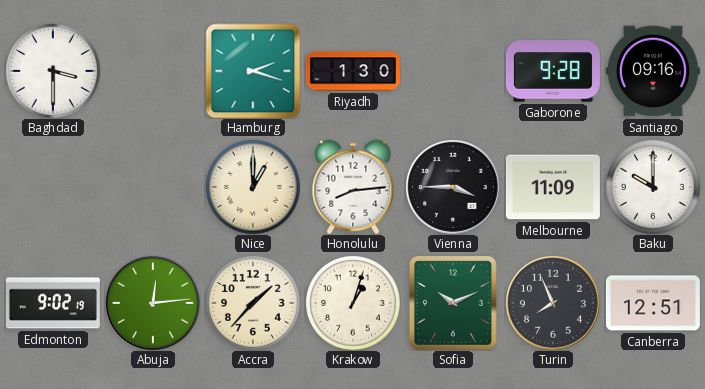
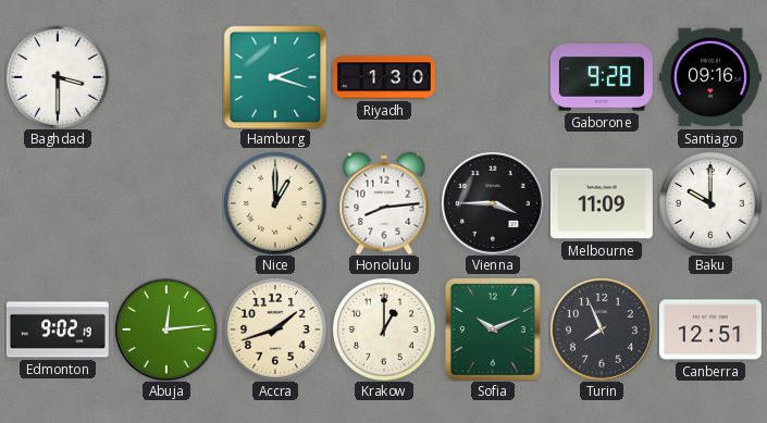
Accra: 1:37 -> 1:42
Krakow: 1:03 -> 1:00
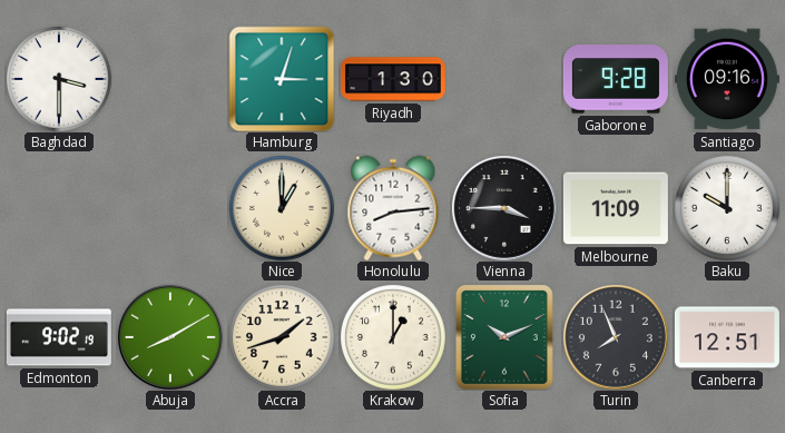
Hamburg: 2:18 -> 3:03
Abuja: 12:14 -> 8:10
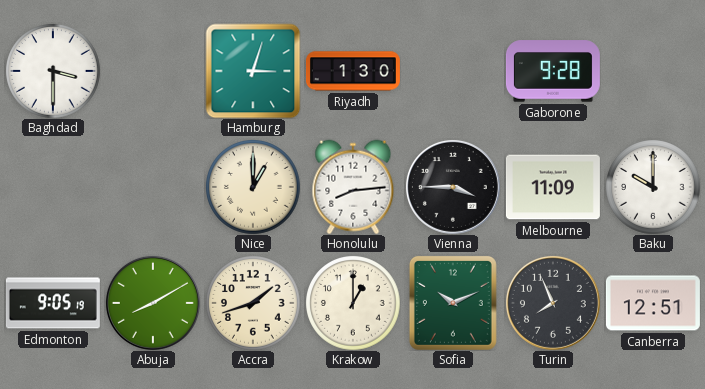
Santiago: 09:16 -> none
Edmonton: 9:02 -> 9:05
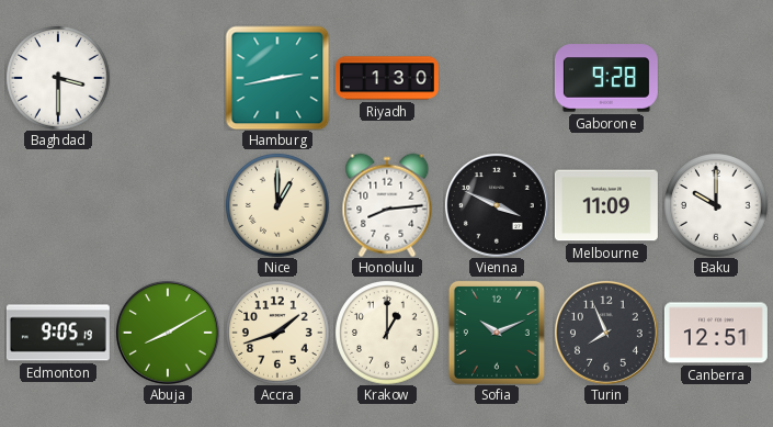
Hamburg: 3:03 -> 2:43
Vienna: 3:45 -> 3:49
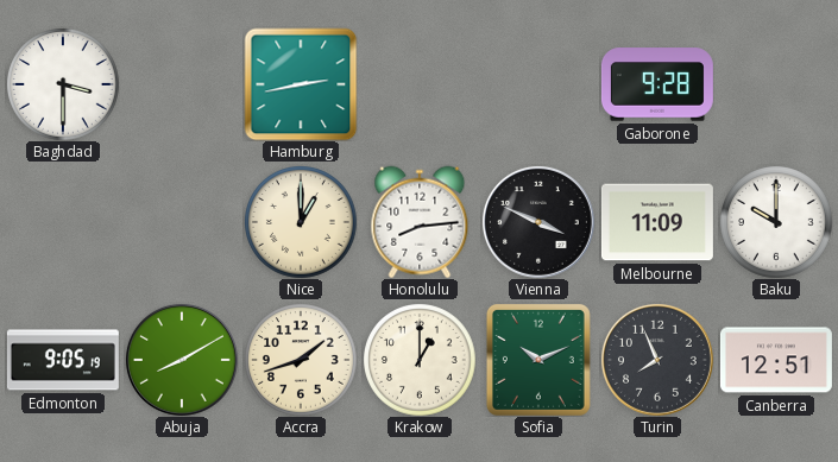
Riyadh: 1:30 -> none
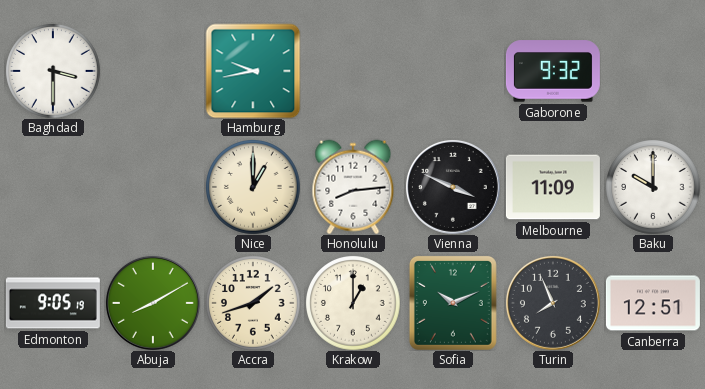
Hamburg: 2:43 -> 9:43
Gaborone: 9:28 -> 9:32
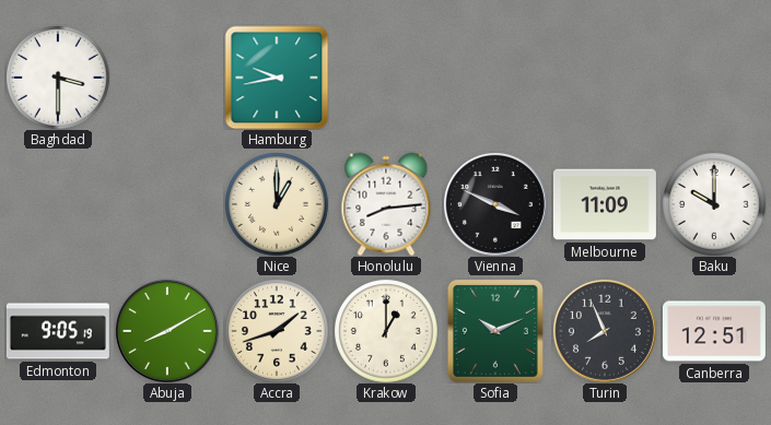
Gaborone: 9:32 -> none
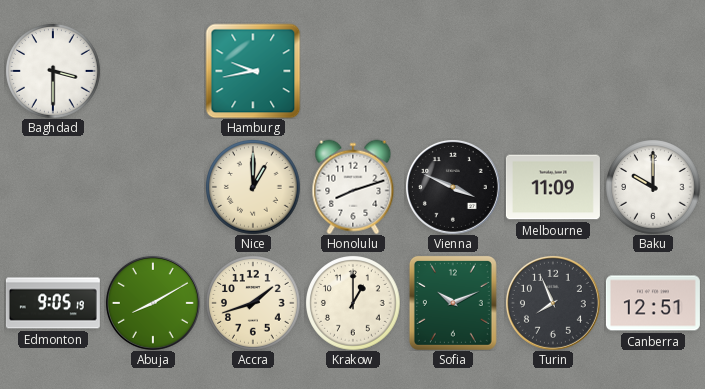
Honolulu: 8:14 -> 8:12
